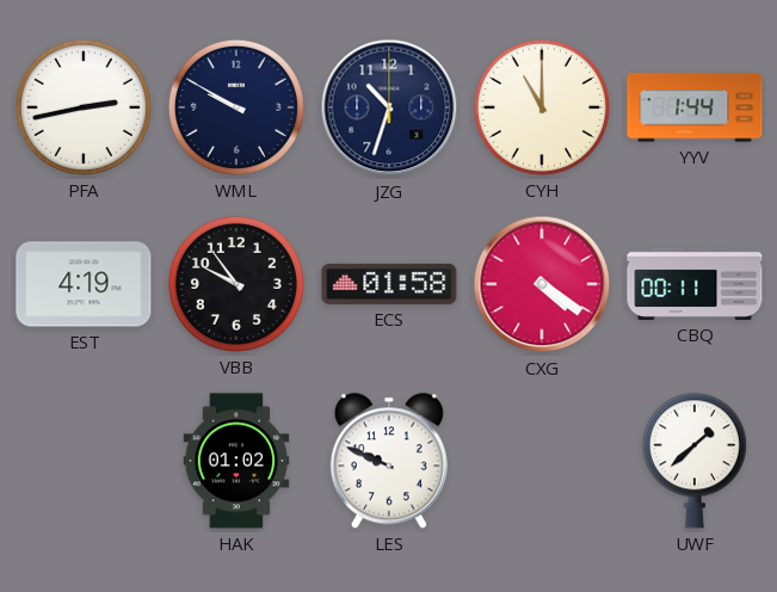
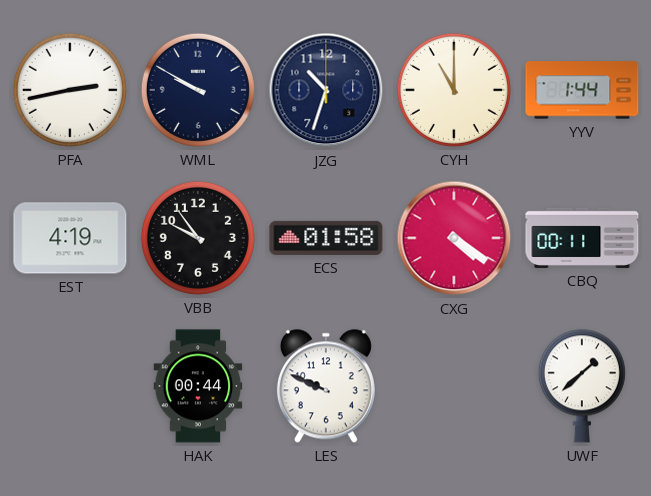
HAK: 01:02 -> 00:44
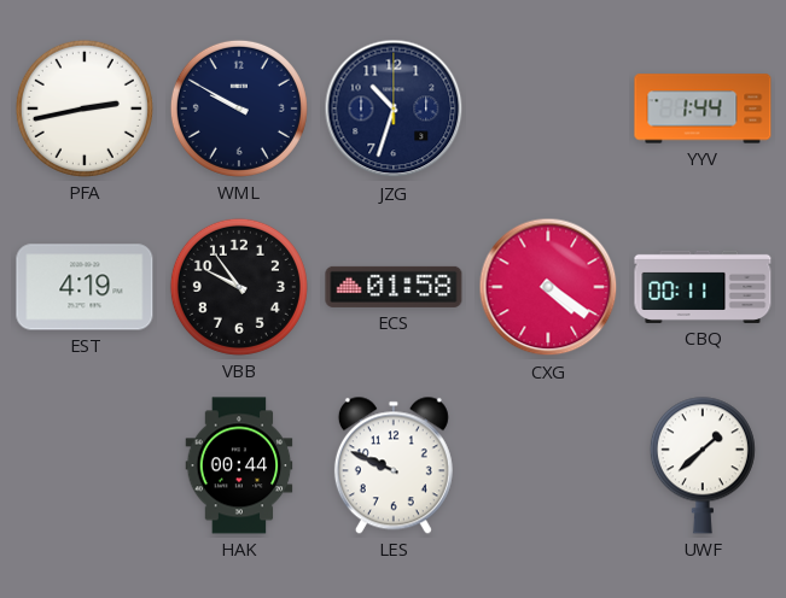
CYH: 11:00 -> none
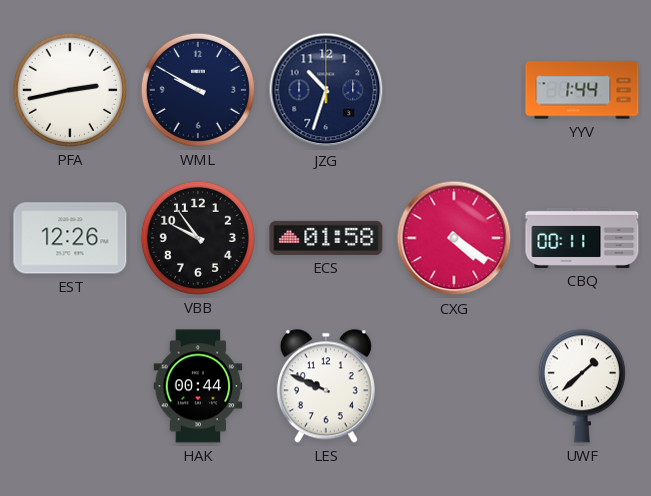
EST: 4:19 -> 12:26
